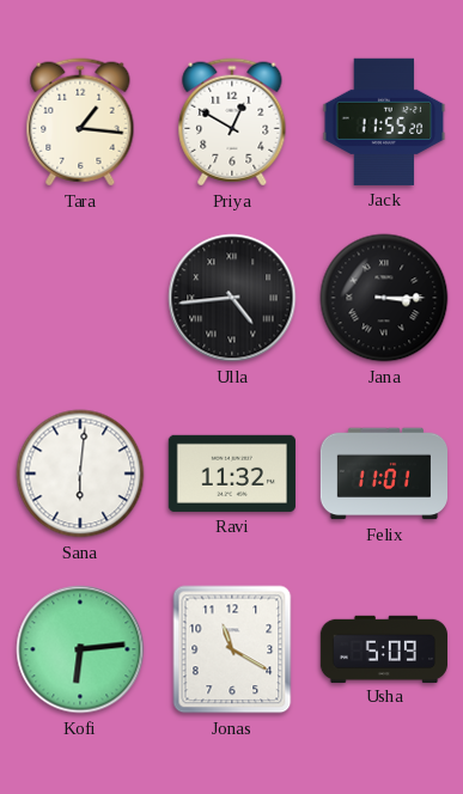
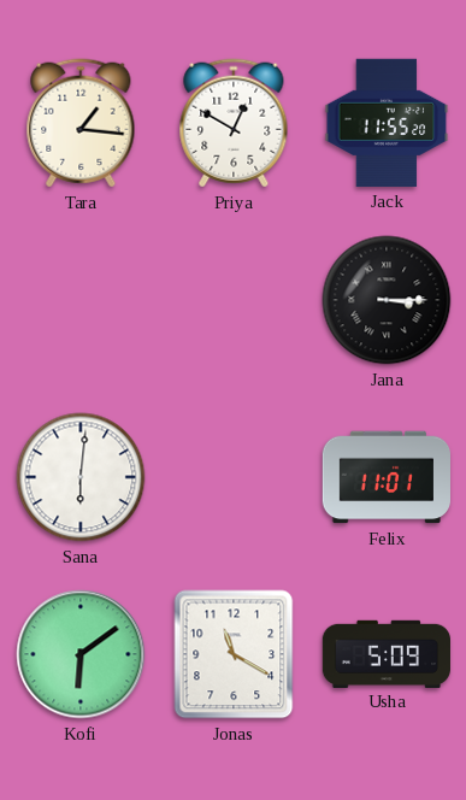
Ulla: 4:44 -> none
Ravi: 11:32 -> none
Kofi: 6:14 -> 6:09
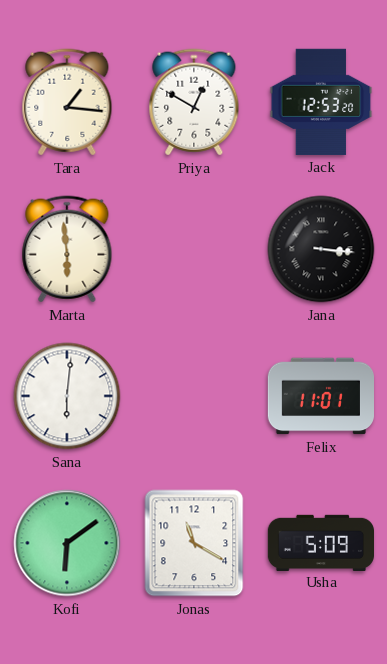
Jack: 11:55 -> 12:53
Marta: none -> 5:59
Jana: 3:15 -> 3:16
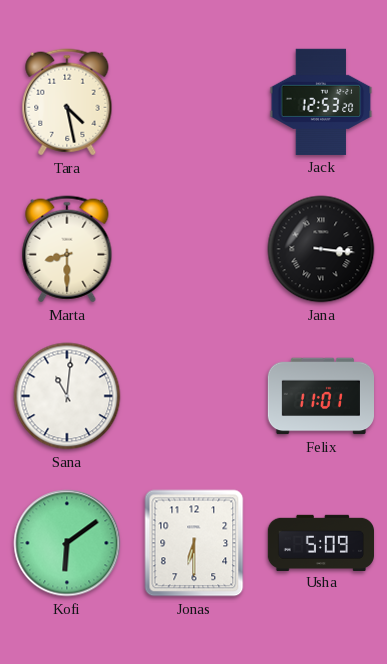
Tara: 1:16 -> 4:28
Priya: 12:50 -> none
Marta: 5:59 -> 8:30
Sana: 6:01 -> 11:01
Jonas: 11:20 -> 6:30
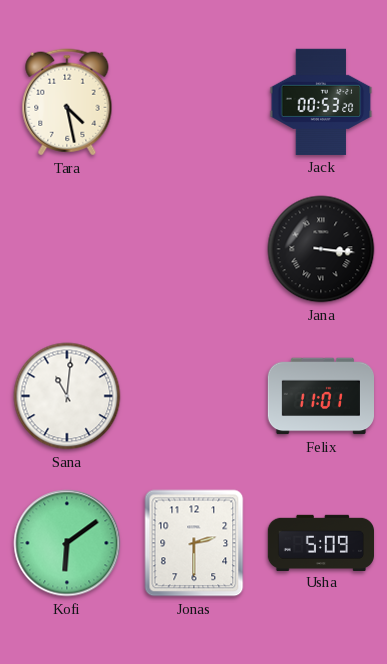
Jack: 12:53 -> 00:53
Marta: 8:30 -> none
Jonas: 6:30 -> 2:30
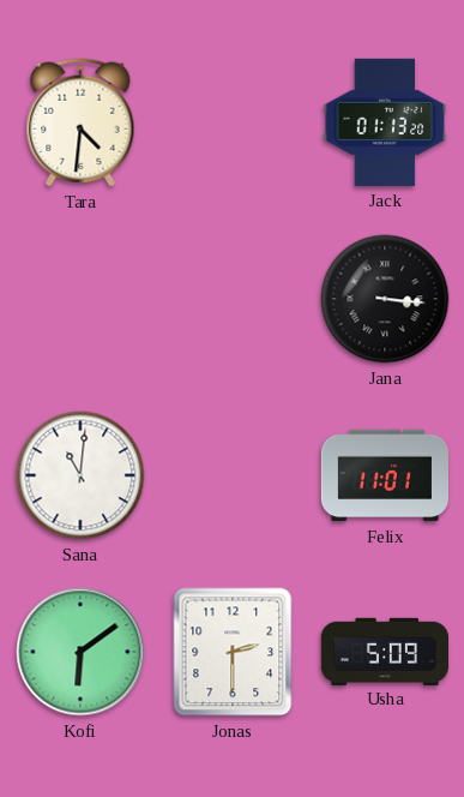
Tara: 4:28 -> 4:31
Jack: 00:53 -> 01:13
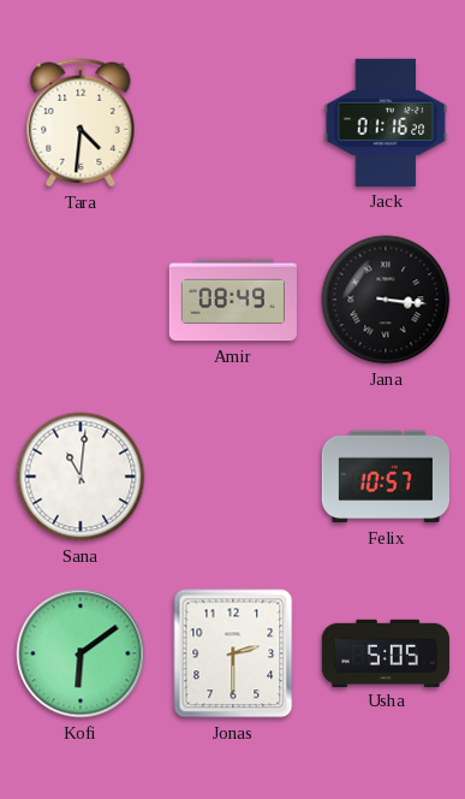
Jack: 01:13 -> 01:16
Amir: none -> 08:49
Felix: 11:01 -> 10:57
Usha: 5:09 -> 5:05
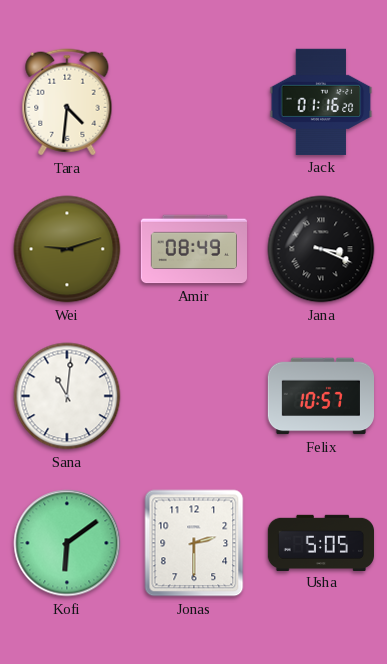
Wei: none -> 9:12
Jana: 3:16 -> 3:19
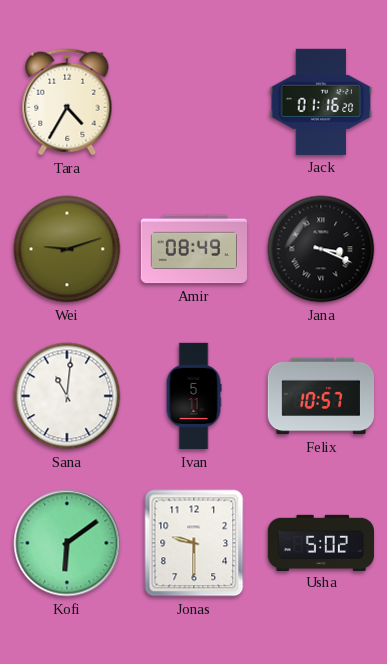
Tara: 4:31 -> 4:35
Ivan: none -> 5:11
Jonas: 2:30 -> 9:30
Usha: 5:05 -> 5:02
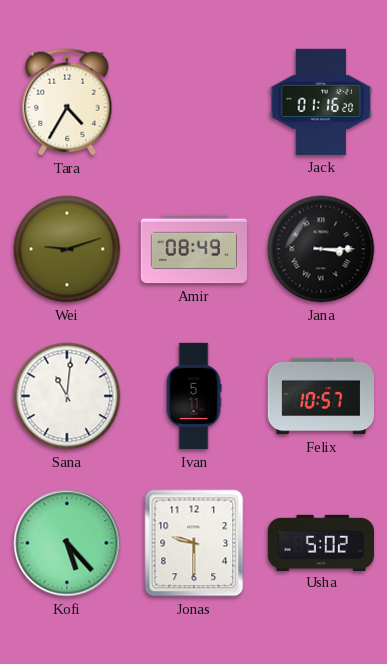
Jana: 3:19 -> 3:15
Kofi: 6:09 -> 5:23
